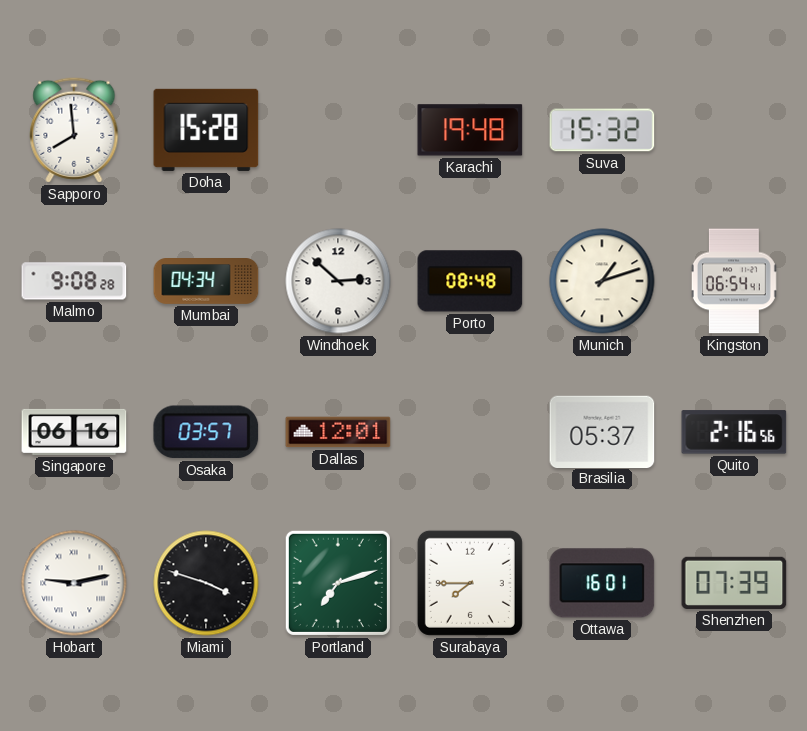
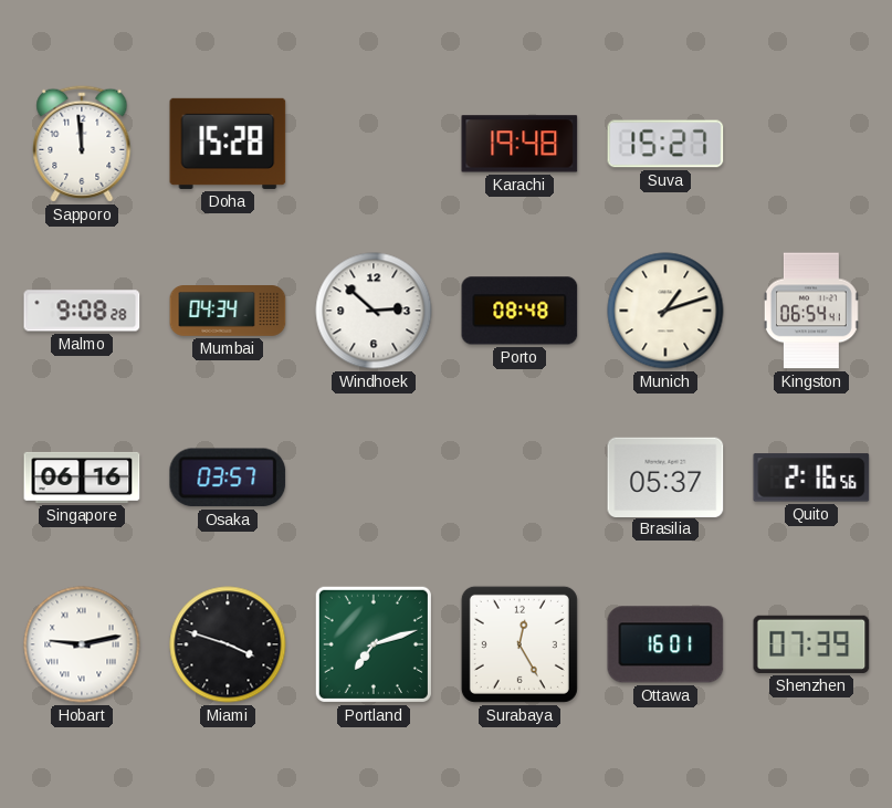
Sapporo: 7:59 -> 11:59
Suva: 15:32 -> 15:27
Dallas: 12:01 -> none
Surabaya: 7:45 -> 12:25
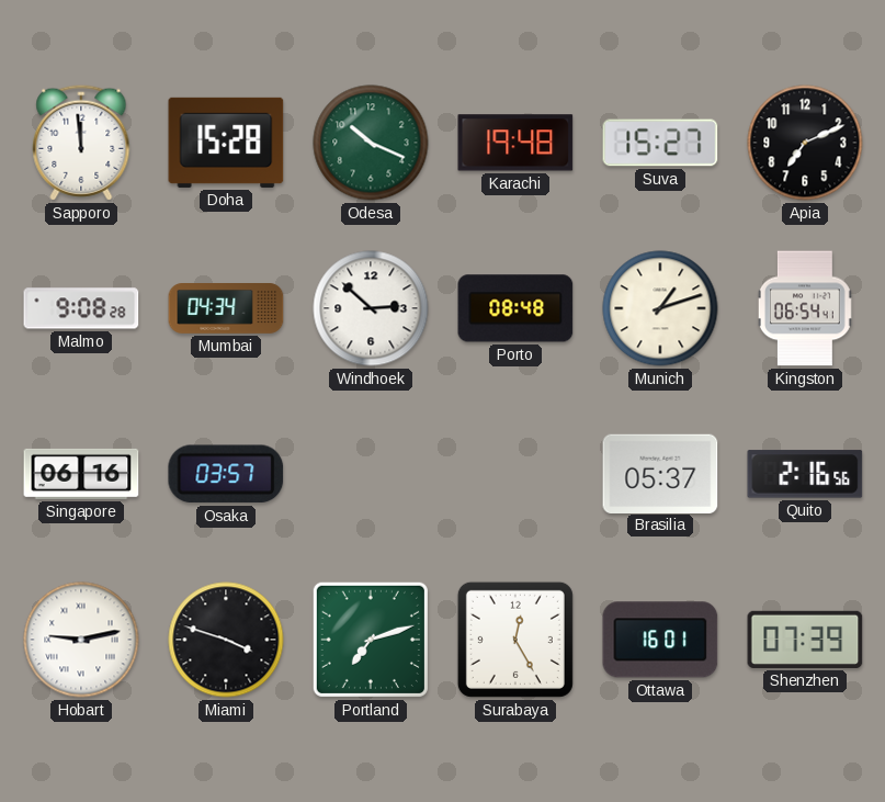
Odesa: none -> 10:19
Apia: none -> 7:11
